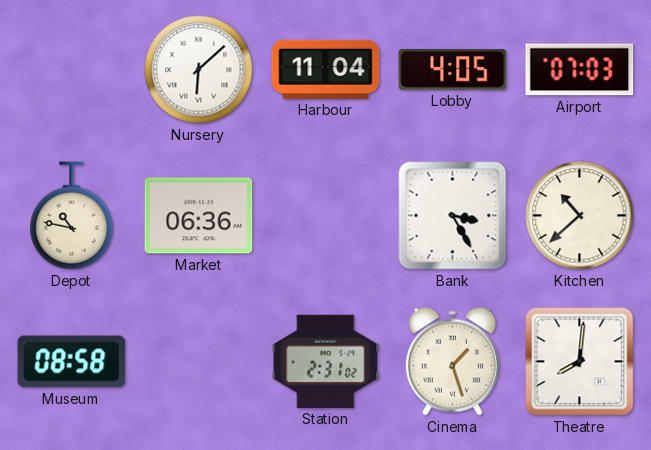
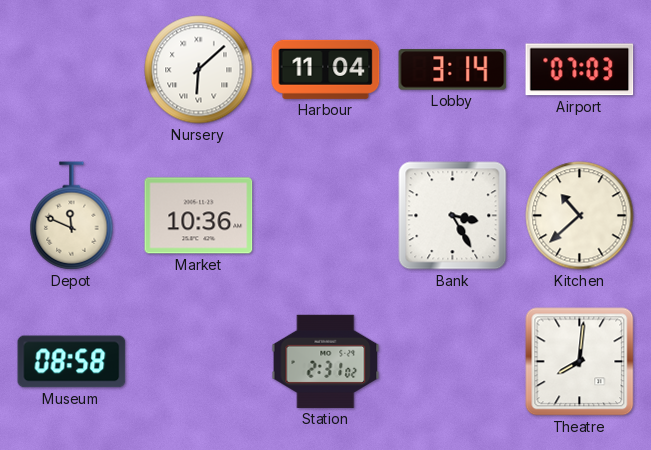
Lobby: 4:05 -> 3:14
Depot: 10:47 -> 11:49
Market: 06:36 -> 10:36
Cinema: 1:27 -> none
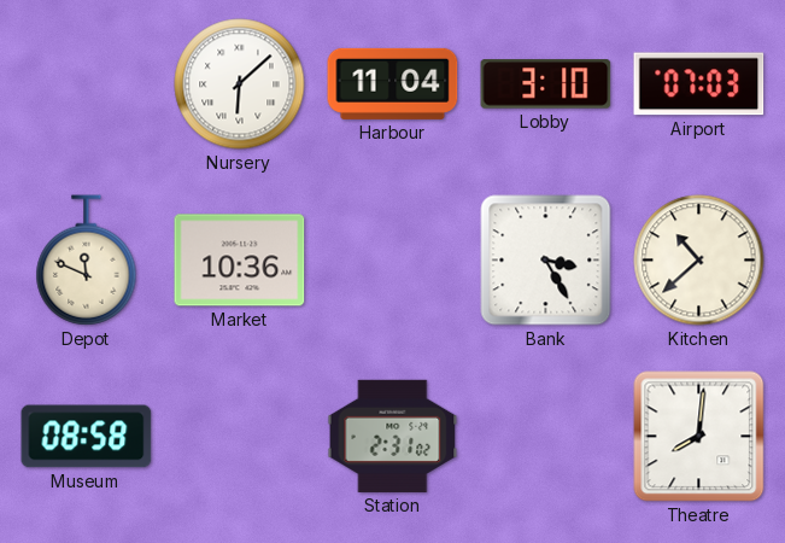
Lobby: 3:14 -> 3:10
